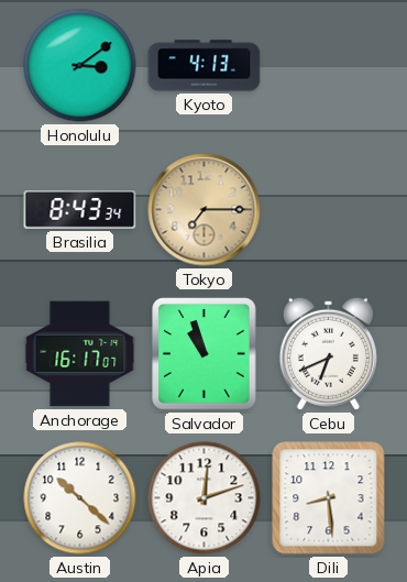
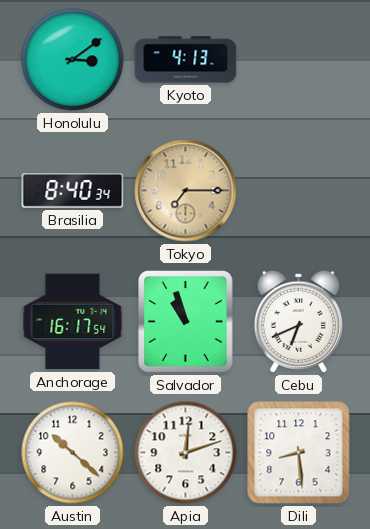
Brasilia: 8:43 -> 8:40
Anchorage: 16:17:07 -> 16:17:54
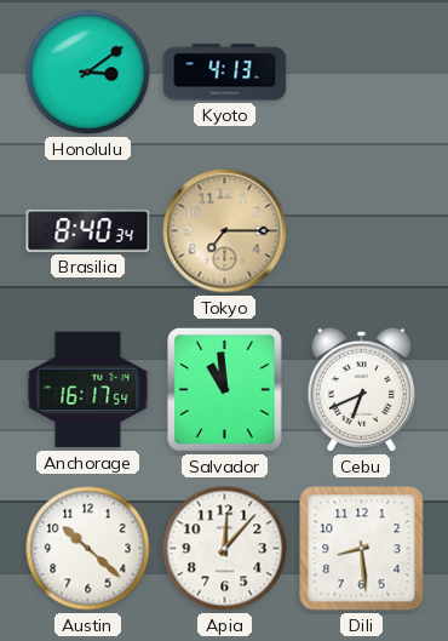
Salvador: 10:57 -> 10:59
Apia: 12:12 -> 12:07
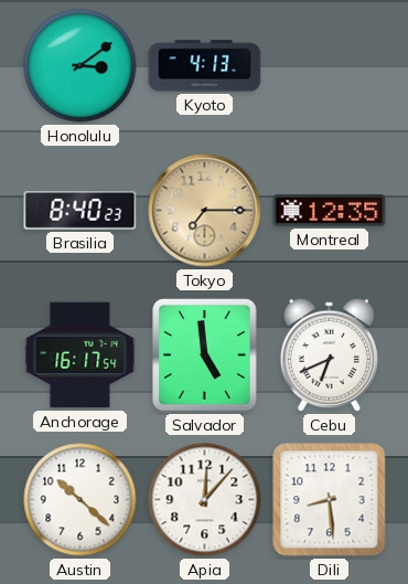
Brasilia: 8:40:34 -> 8:40:23
Montreal: none -> 12:35
Salvador: 10:59 -> 4:59
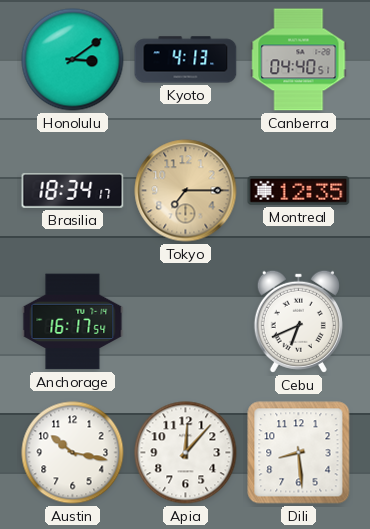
Canberra: none -> 04:40
Brasilia: 8:40 -> 18:34
Salvador: 4:59 -> none
Austin: 10:22 -> 10:17
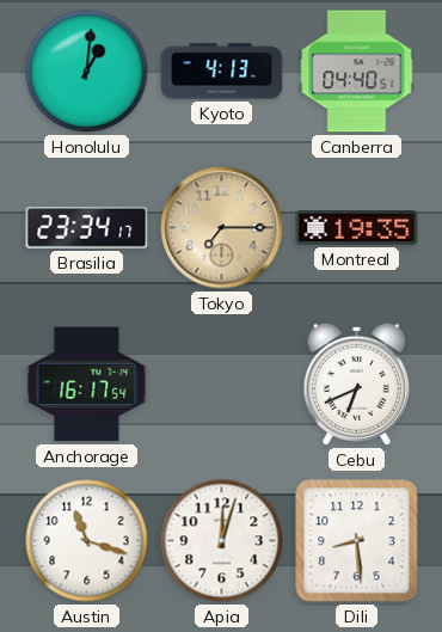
Honolulu: 3:09 -> 1:01
Brasilia: 18:34 -> 23:34
Montreal: 12:35 -> 19:35
Austin: 10:17 -> 11:18
Apia: 12:07 -> 12:03
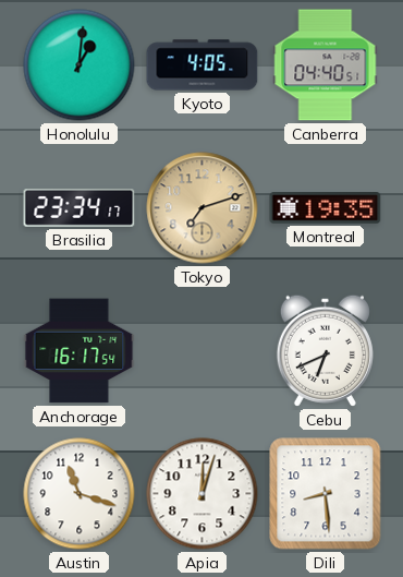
Kyoto: 4:13 -> 4:05
Tokyo: 7:15 -> 7:12
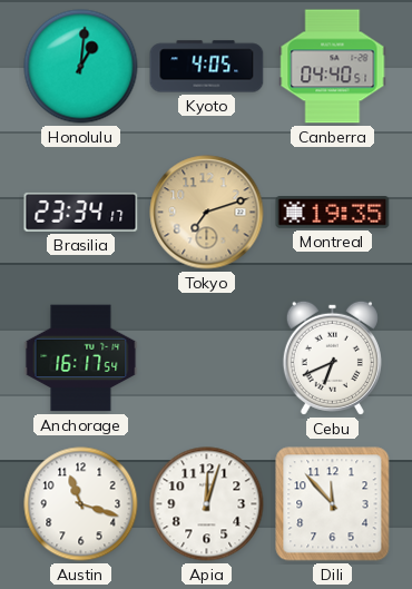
Dili: 8:29 -> 11:53
